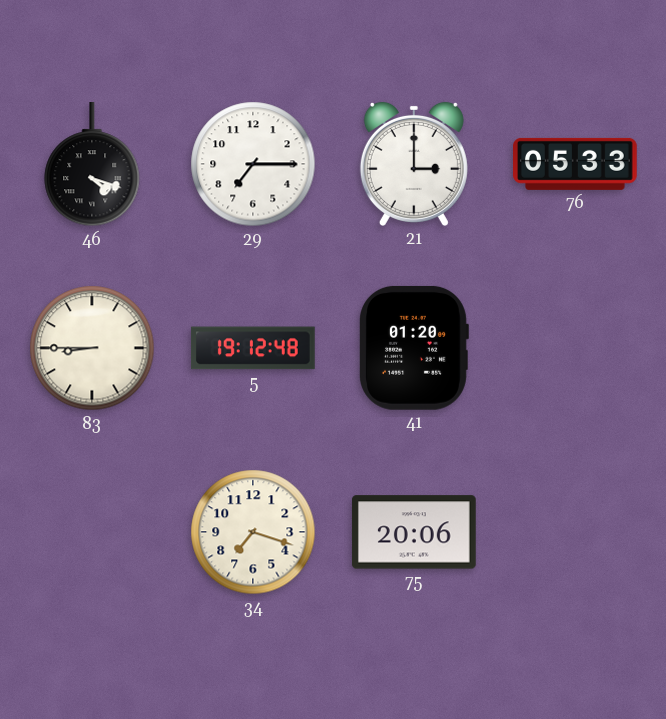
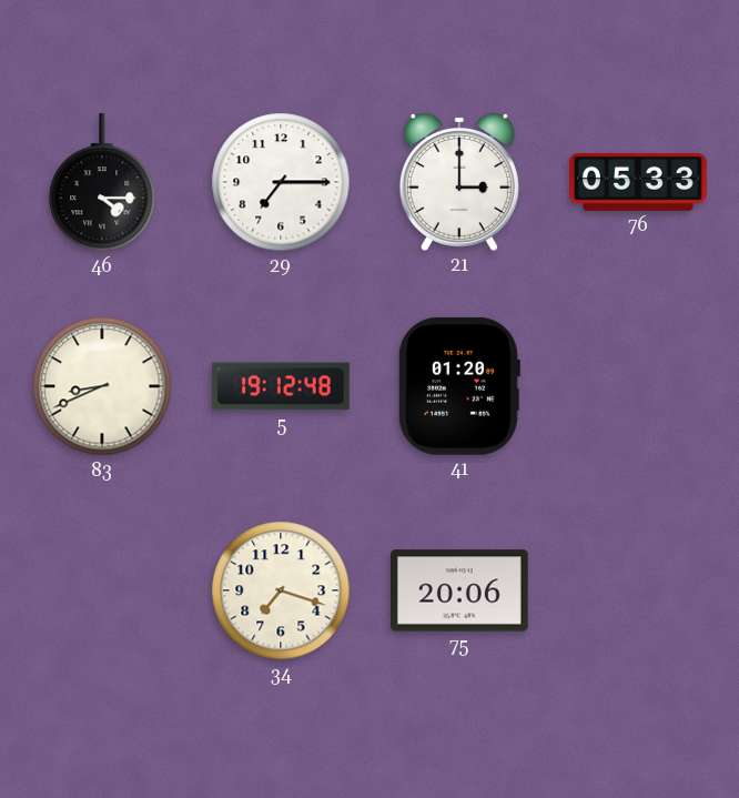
46: 4:18 -> 4:15
83: 8:45 -> 8:41
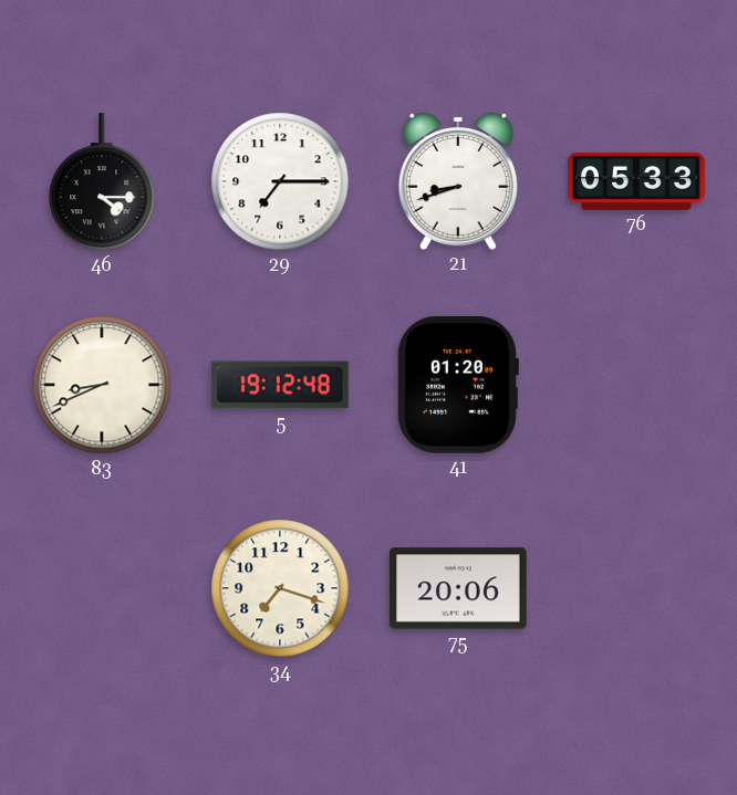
21: 3:00 -> 8:42
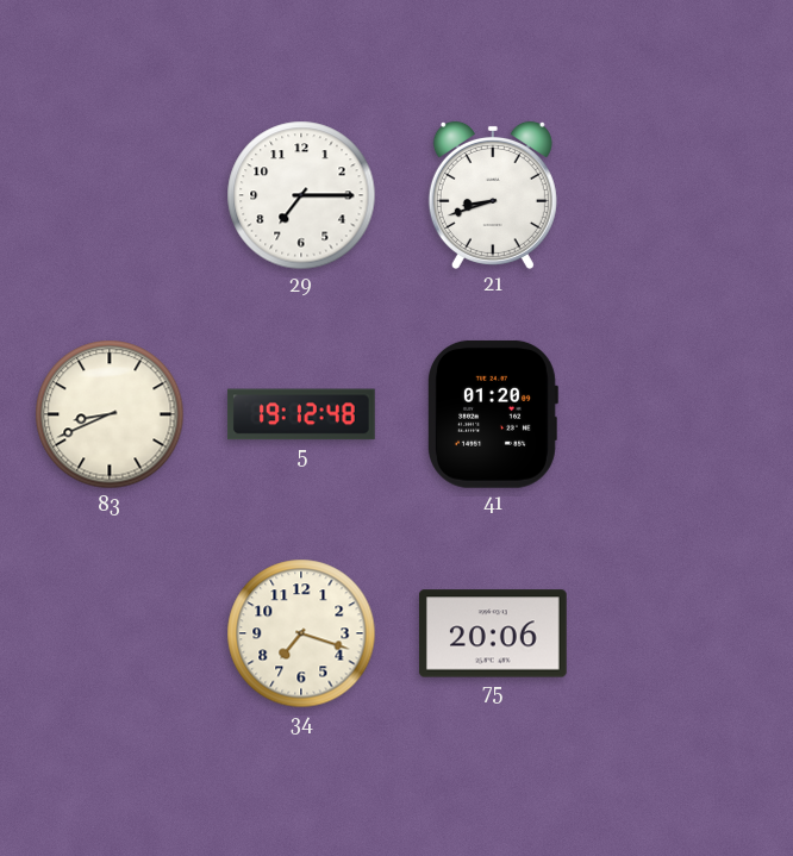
46: 4:15 -> none
76: 05:33 -> none
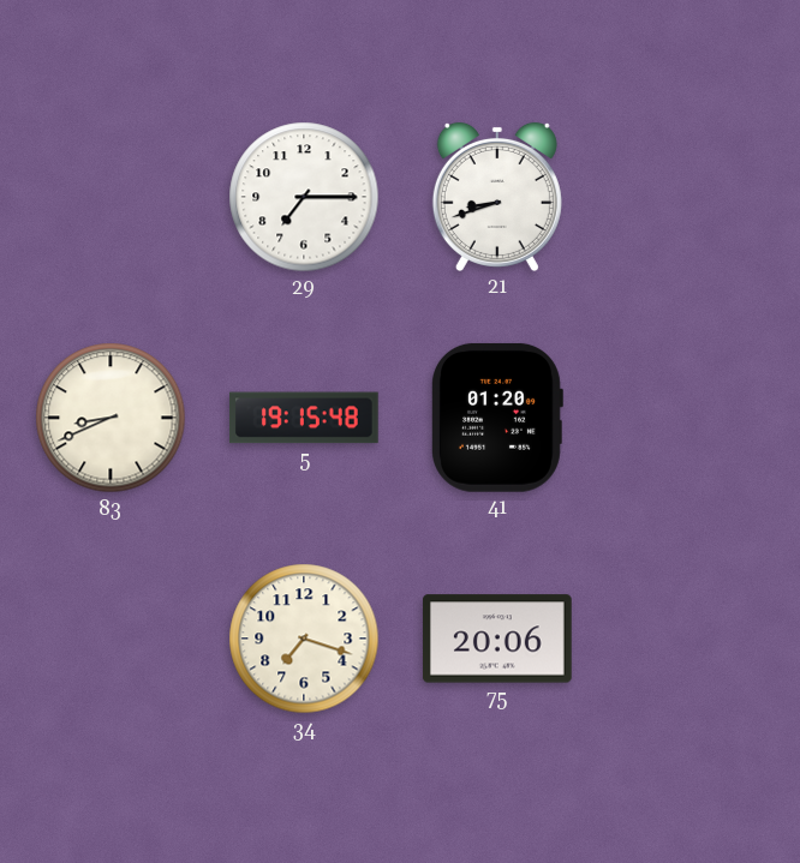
5: 19:12 -> 19:15
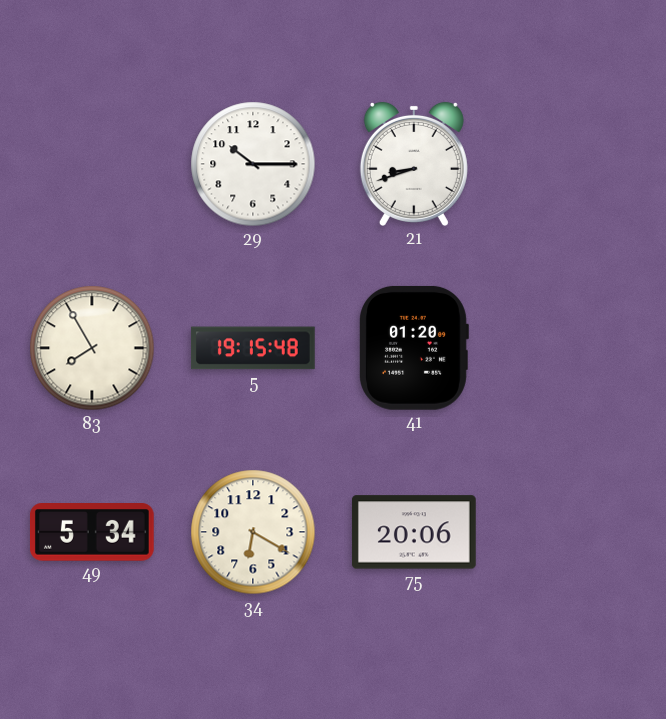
29: 7:15 -> 10:15
83: 8:41 -> 7:55
49: none -> 5:34
34: 7:18 -> 6:20
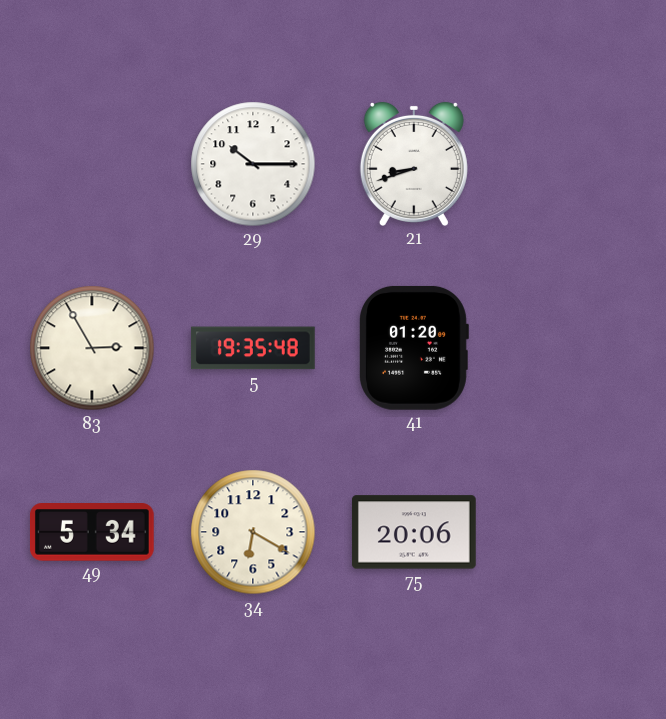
83: 7:55 -> 2:55
5: 19:15 -> 19:35
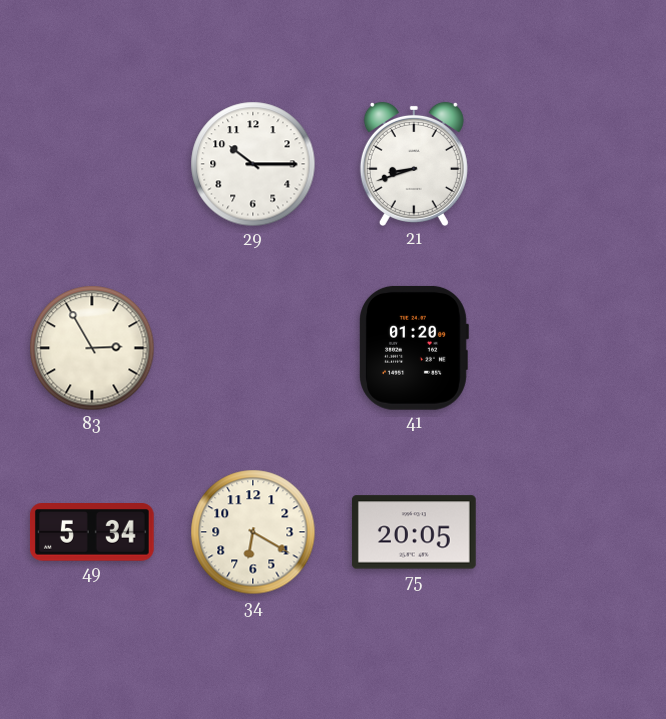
5: 19:35 -> none
75: 20:06 -> 20:05
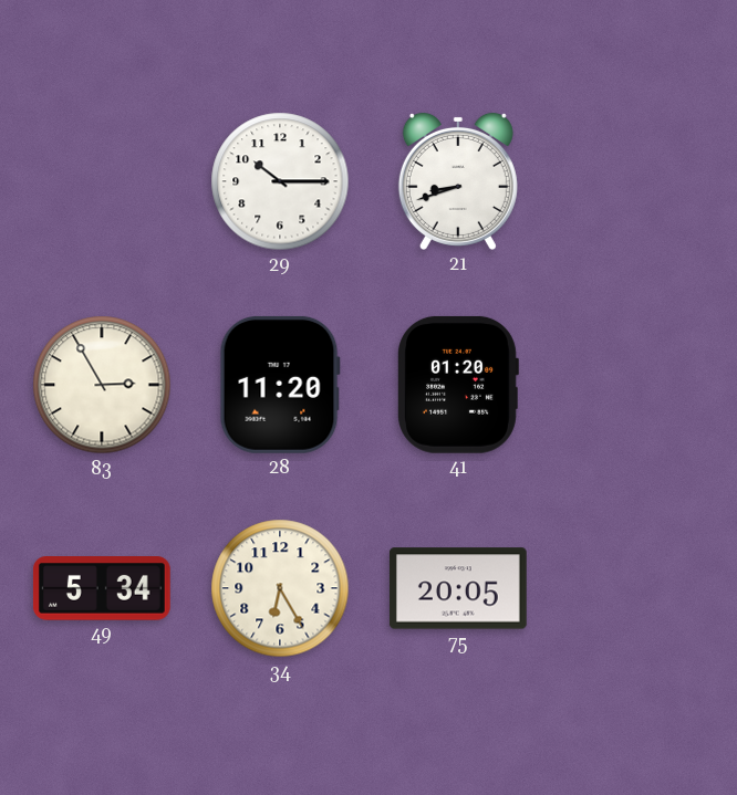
28: none -> 11:20
34: 6:20 -> 6:25
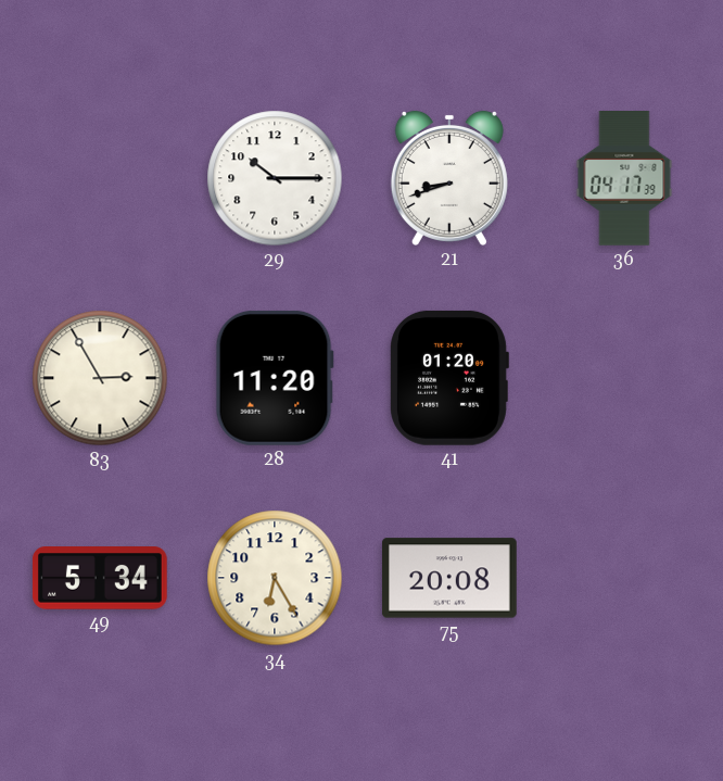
36: none -> 04:17
75: 20:05 -> 20:08
